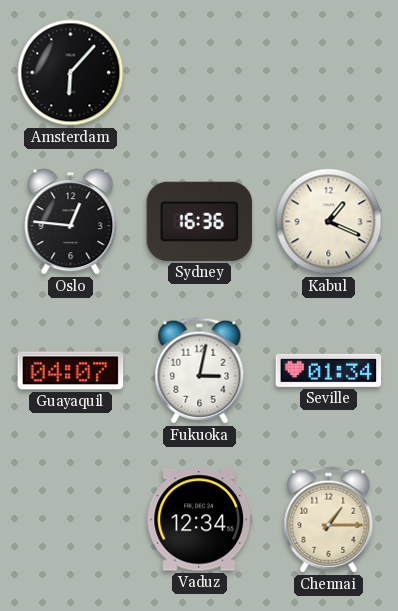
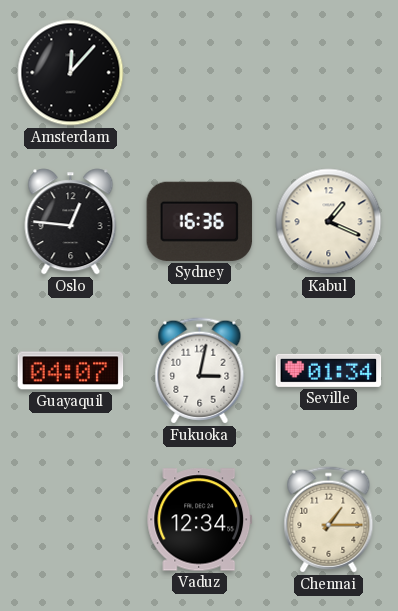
Amsterdam: 6:07 -> 12:07
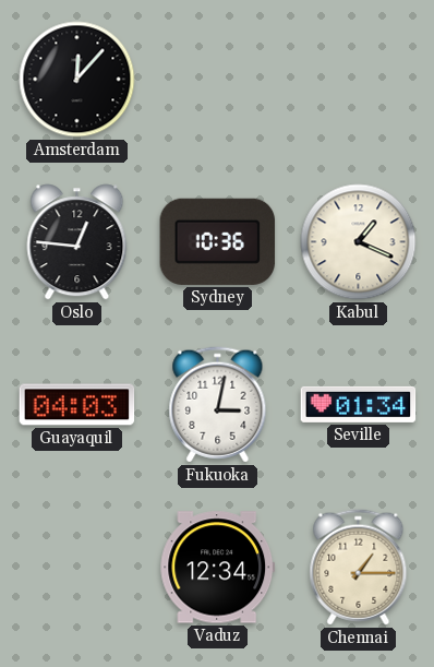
Sydney: 16:36 -> 10:36
Guayaquil: 04:07 -> 04:03
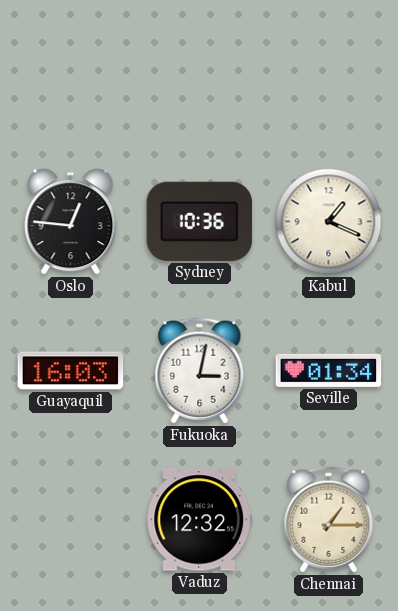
Amsterdam: 12:07 -> none
Guayaquil: 04:03 -> 16:03
Vaduz: 12:34 -> 12:32
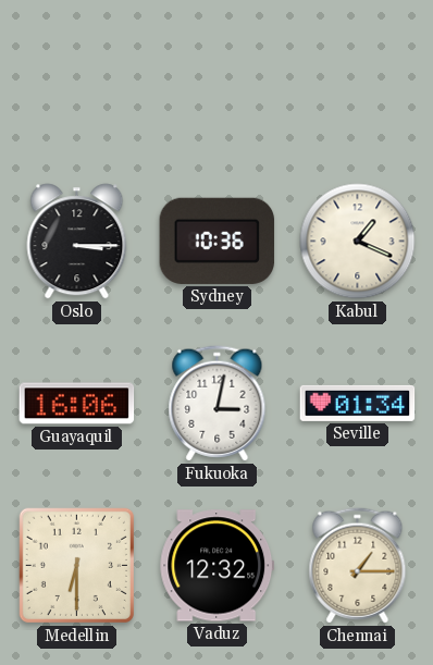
Oslo: 12:46 -> 3:15
Guayaquil: 16:03 -> 16:06
Medellin: none -> 6:30
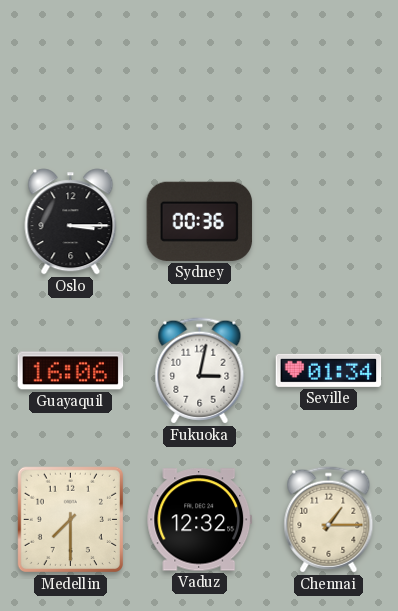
Sydney: 10:36 -> 00:36
Kabul: 1:19 -> none
Medellin: 6:30 -> 7:30
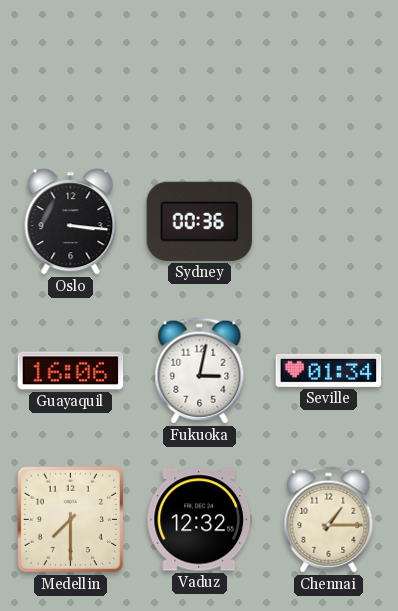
Oslo: 3:15 -> 3:16
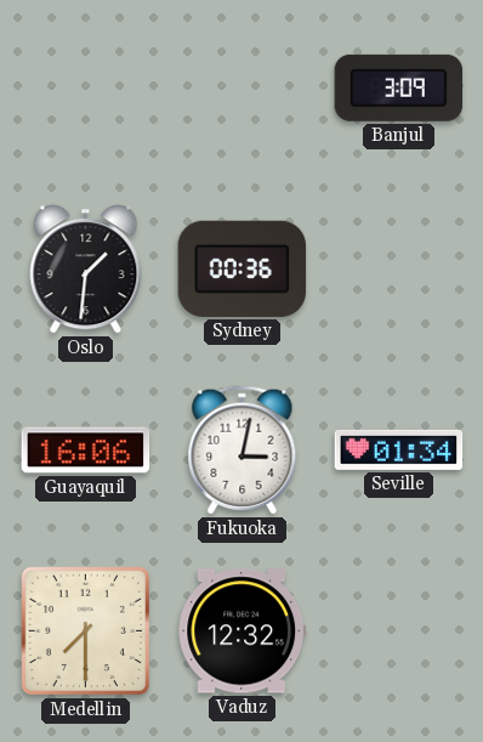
Banjul: none -> 3:09
Oslo: 3:16 -> 1:31
Chennai: 1:15 -> none
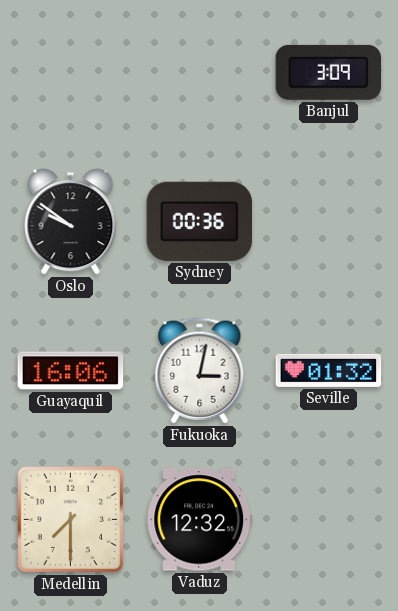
Oslo: 1:31 -> 9:51
Seville: 01:34 -> 01:32
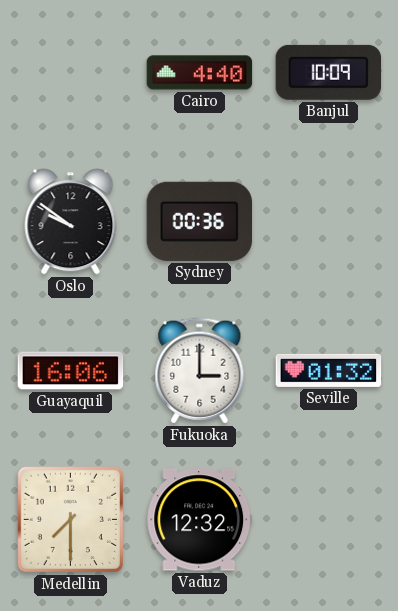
Cairo: none -> 4:40
Banjul: 3:09 -> 10:09
Fukuoka: 3:02 -> 3:00
